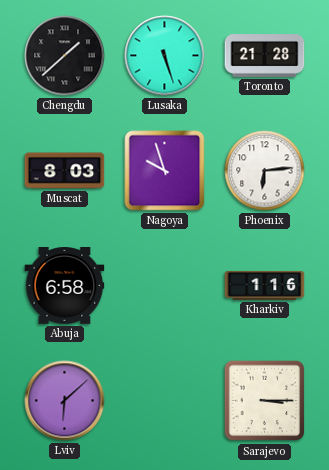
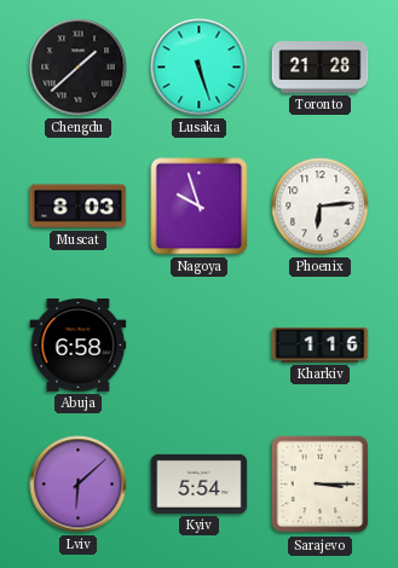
Kyiv: none -> 5:54
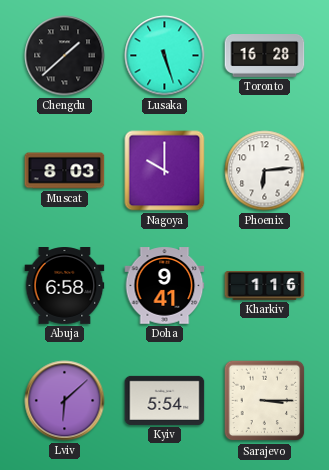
Toronto: 21:28 -> 16:28
Nagoya: 9:57 -> 10:00
Doha: none -> 9:41
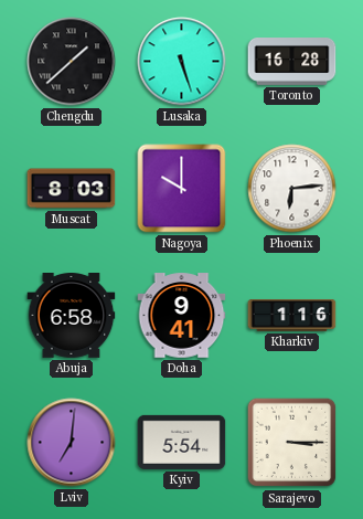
Lviv: 6:08 -> 7:01
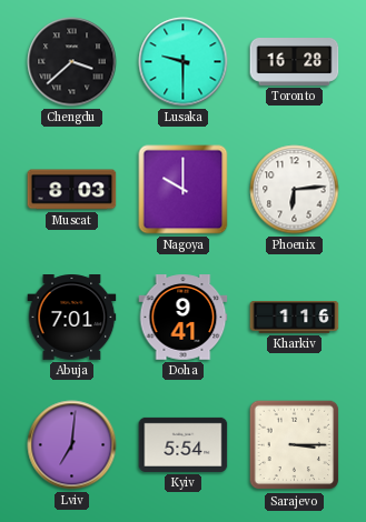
Chengdu: 1:38 -> 3:38
Lusaka: 5:27 -> 9:30
Abuja: 6:58 -> 7:01
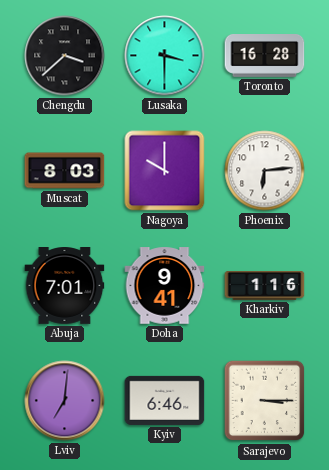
Lusaka: 9:30 -> 3:30
Kyiv: 5:54 -> 6:46
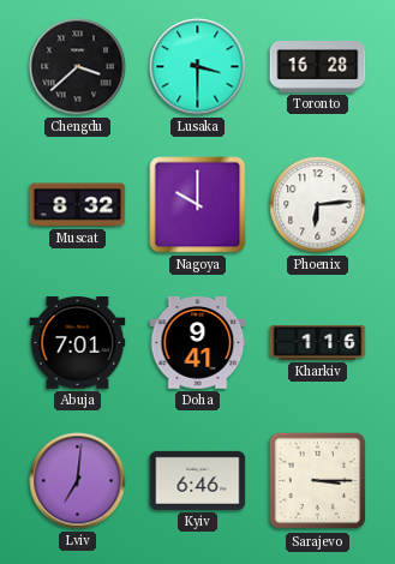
Muscat: 8:03 -> 8:32
